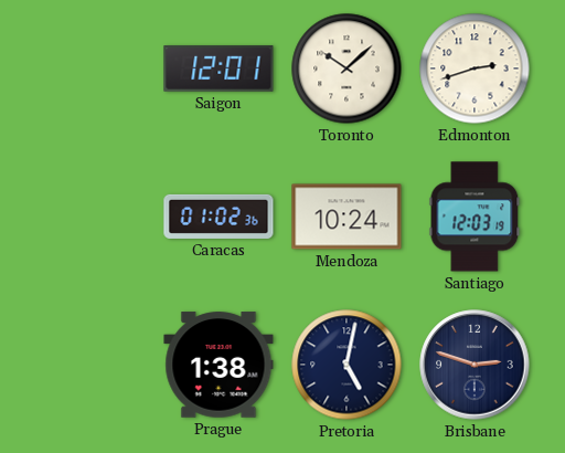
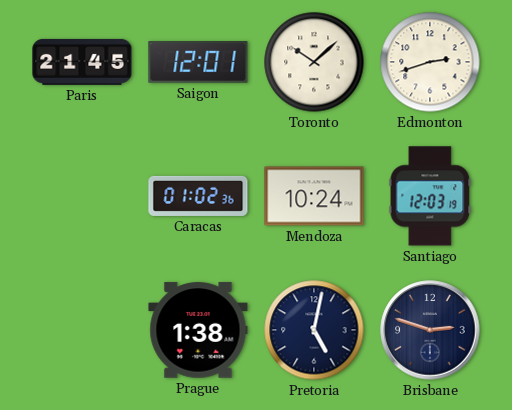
Paris: none -> 21:45
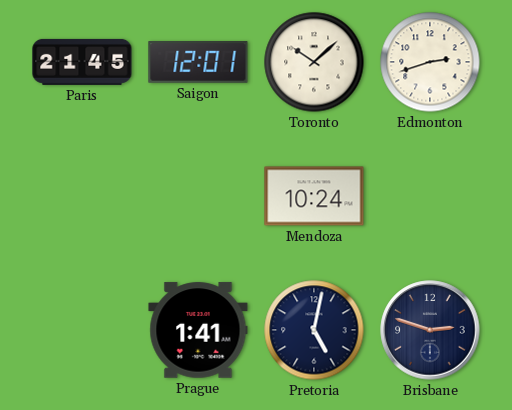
Caracas: 01:02 -> none
Santiago: 12:03 -> none
Prague: 1:38 -> 1:41
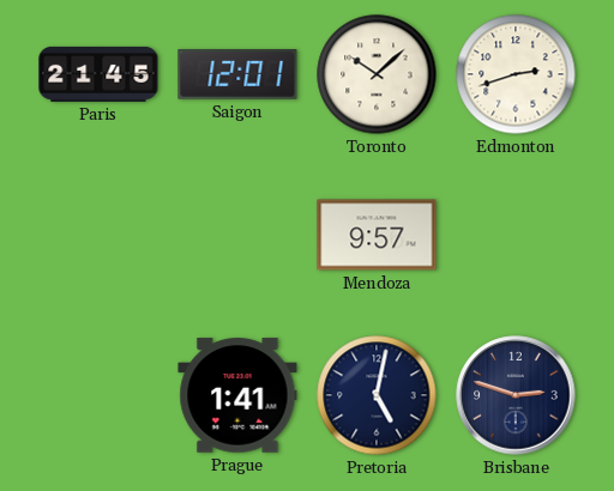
Mendoza: 10:24 -> 9:57
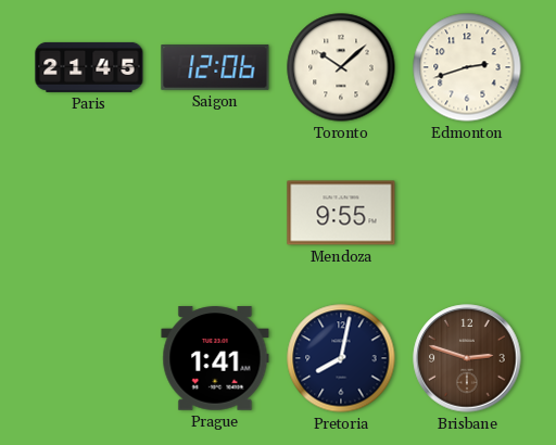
Saigon: 12:01 -> 12:06
Mendoza: 9:57 -> 9:55
Pretoria: 5:02 -> 8:02
Brisbane dial: navy -> brown
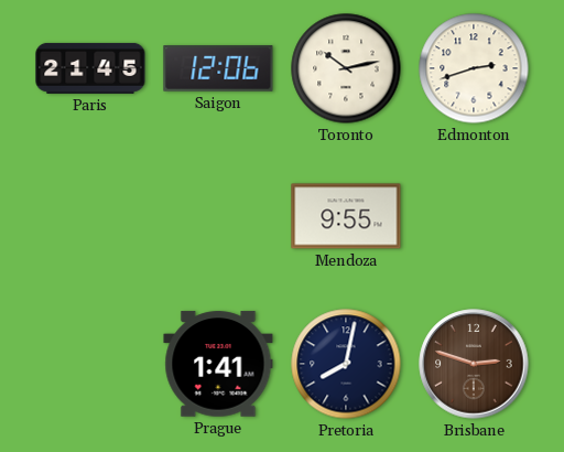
Toronto: 10:08 -> 10:13
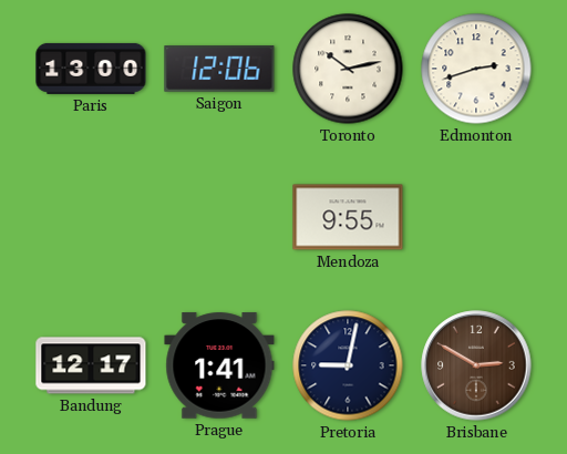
Paris: 21:45 -> 13:00
Bandung: none -> 12:17
Pretoria: 8:02 -> 9:02
Brisbane: 2:48 -> 2:50
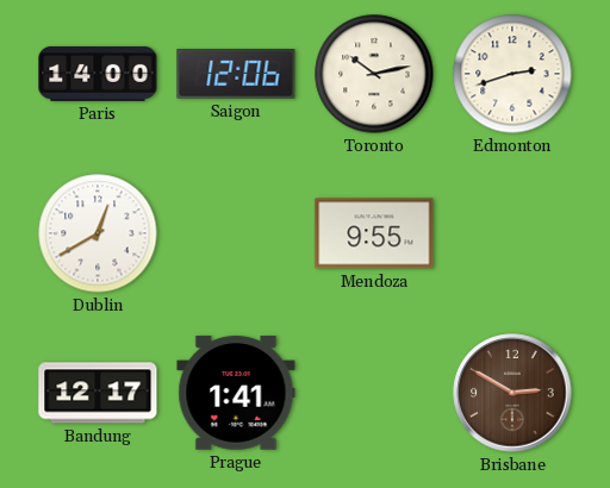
Paris: 13:00 -> 14:00
Dublin: none -> 12:40
Pretoria: 9:02 -> none
